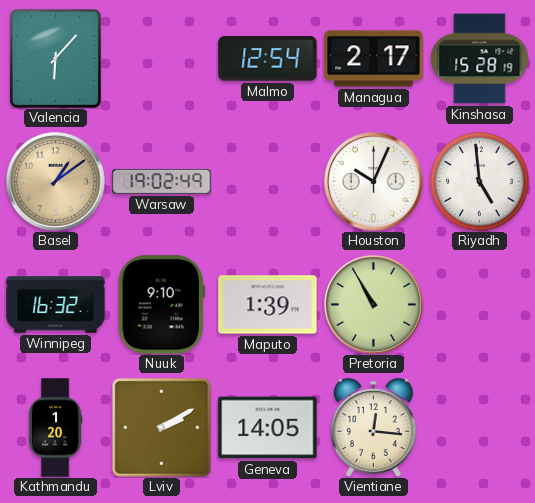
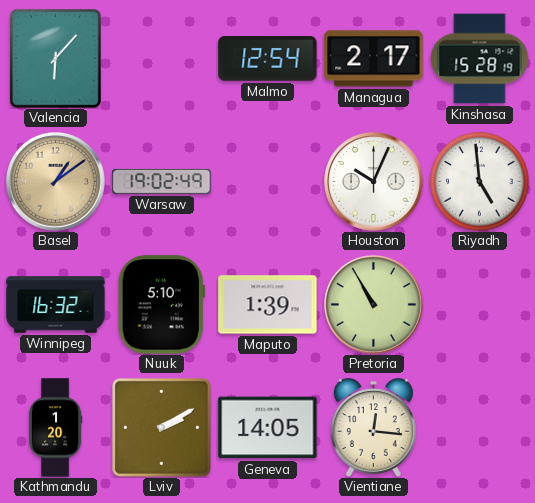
Nuuk: 9:10 -> 5:10
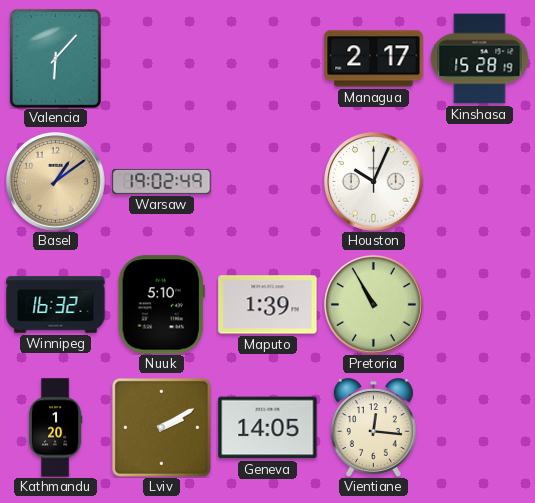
Malmo: 12:54 -> none
Riyadh: 4:59 -> none
